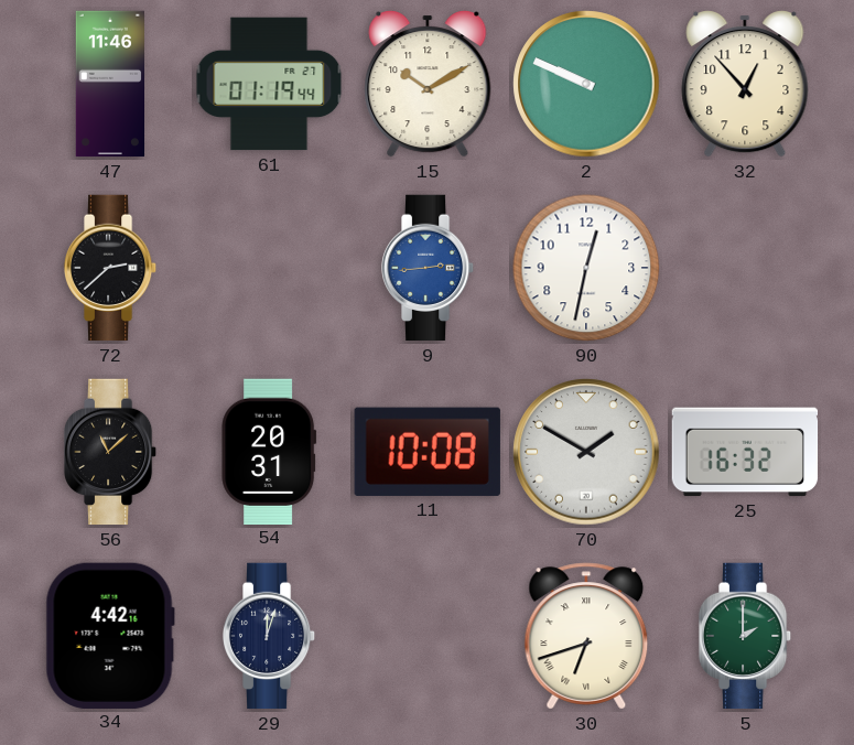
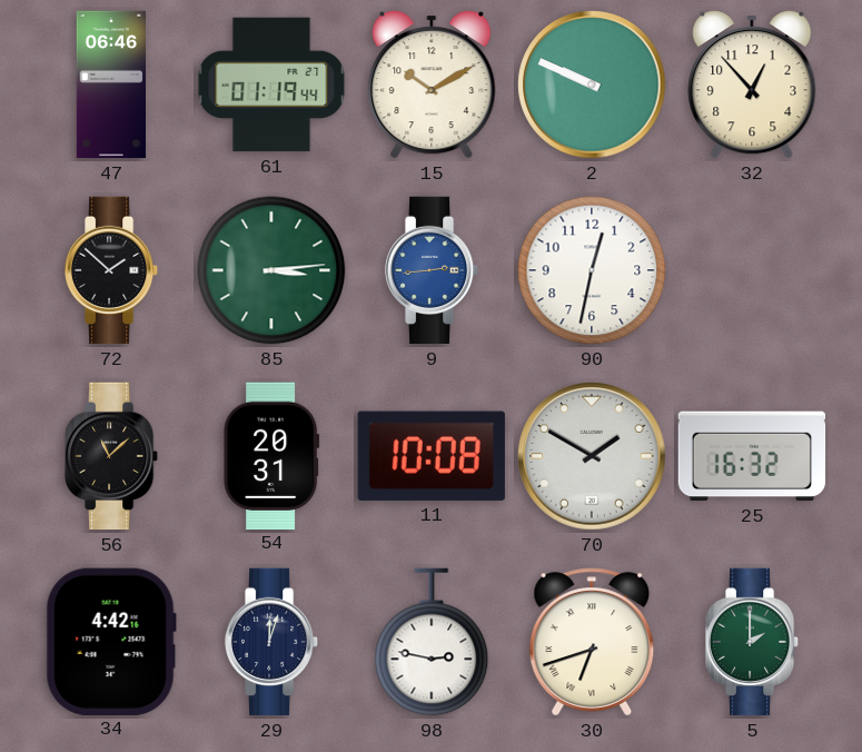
47: 11:46 -> 06:46
72: 2:38 -> 1:52
85: none -> 3:14
98: none -> 2:47
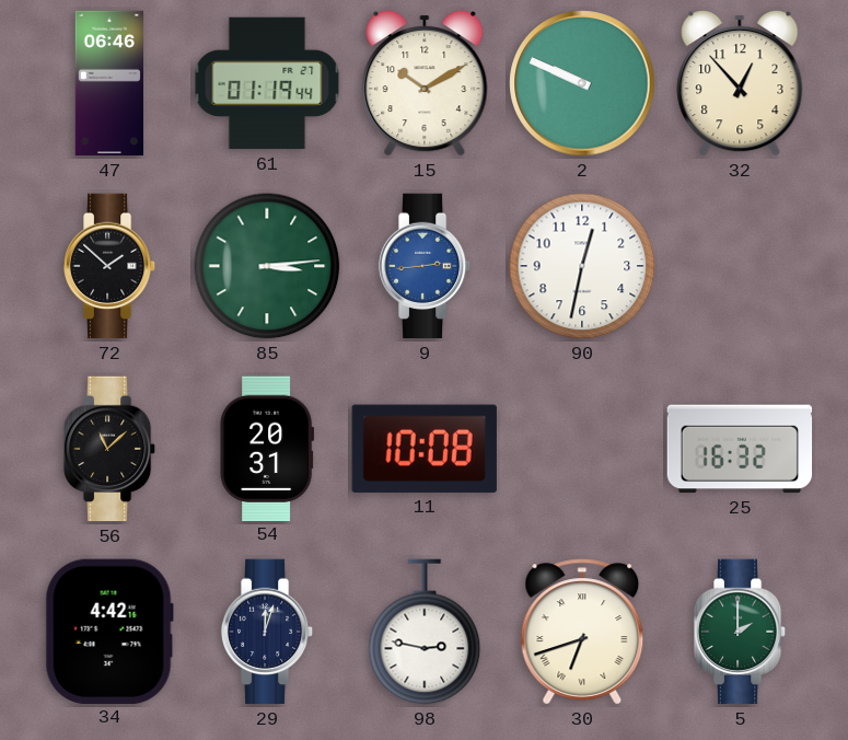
70: 1:50 -> none
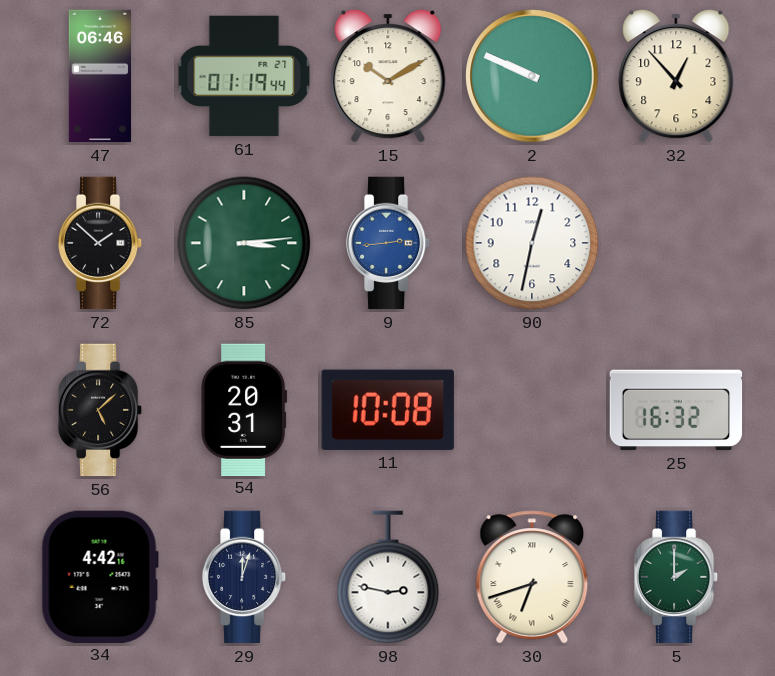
56: 11:08 -> 5:08
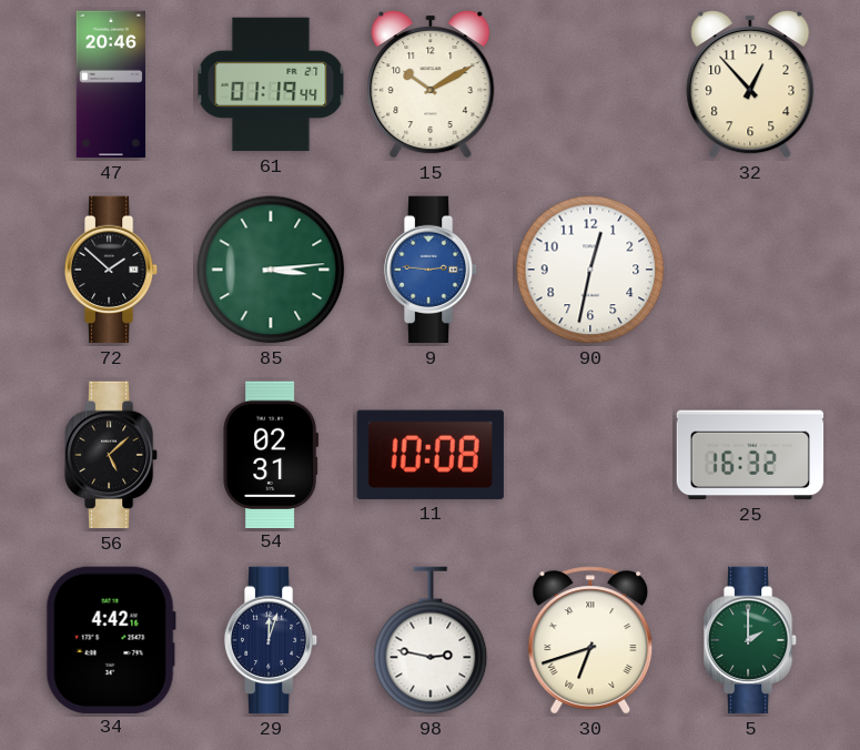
47: 06:46 -> 20:46
2: 9:49 -> none
9: 2:44 -> 2:46
54: 20:31 -> 02:31
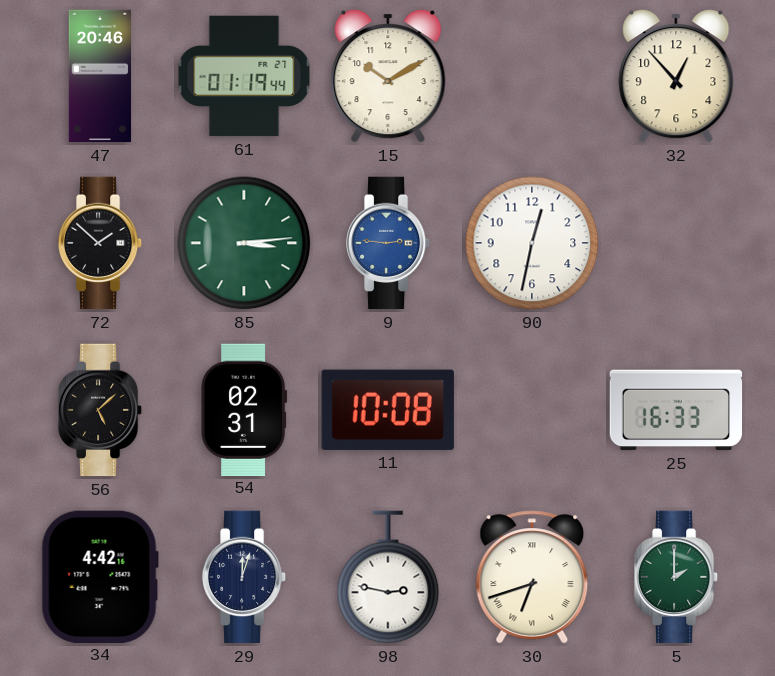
25: 16:32 -> 16:33
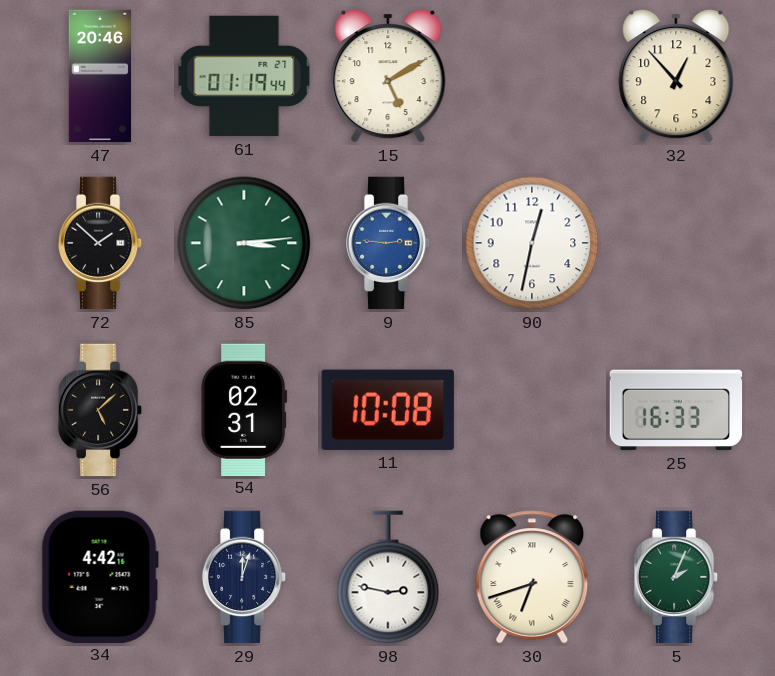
15: 10:10 -> 5:10
5: 2:00 -> 2:04
